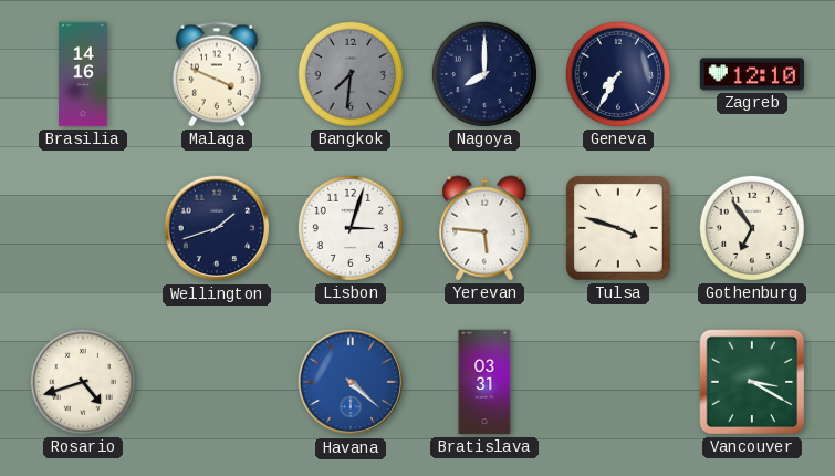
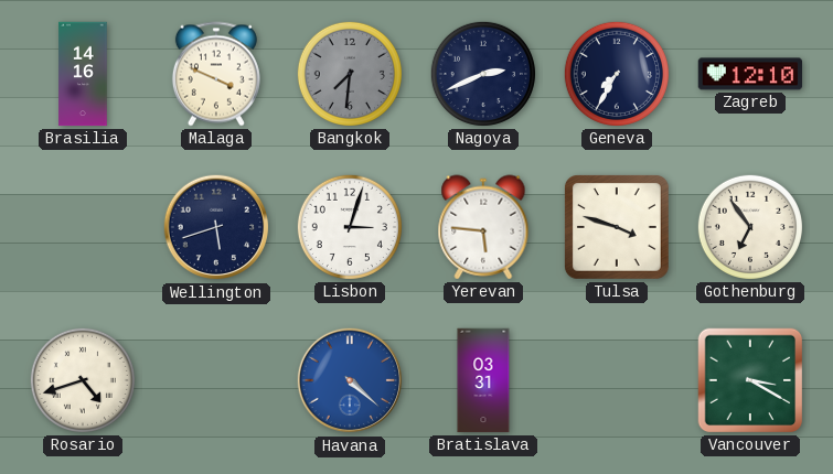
Nagoya: 8:00 -> 2:41
Wellington: 1:42 -> 5:42
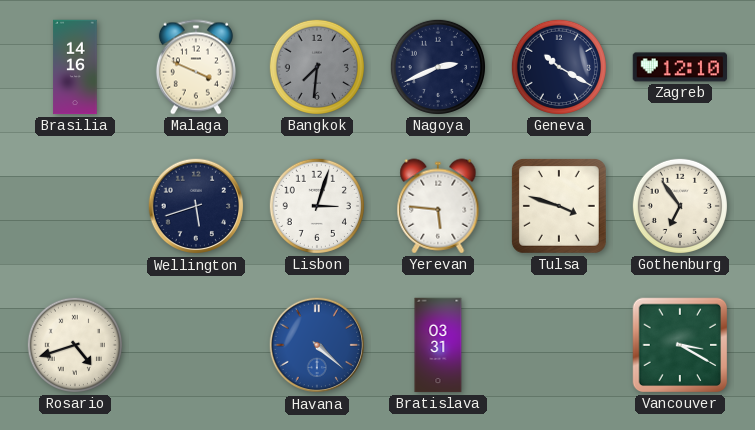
Geneva: 7:35 -> 10:20
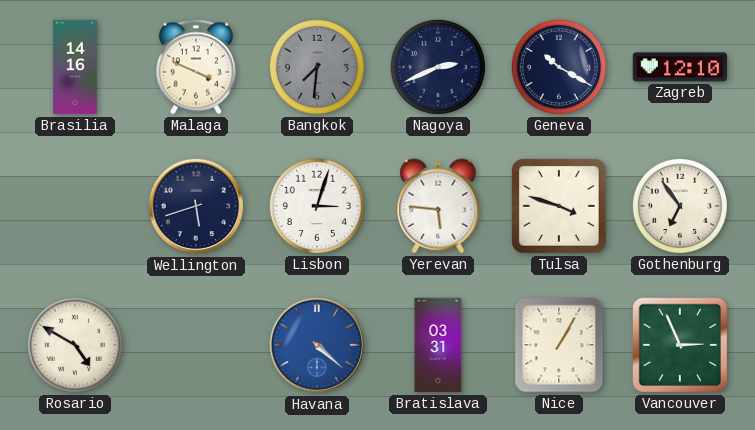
Rosario: 4:42 -> 4:50
Nice: none -> 1:05
Vancouver: 3:20 -> 2:56
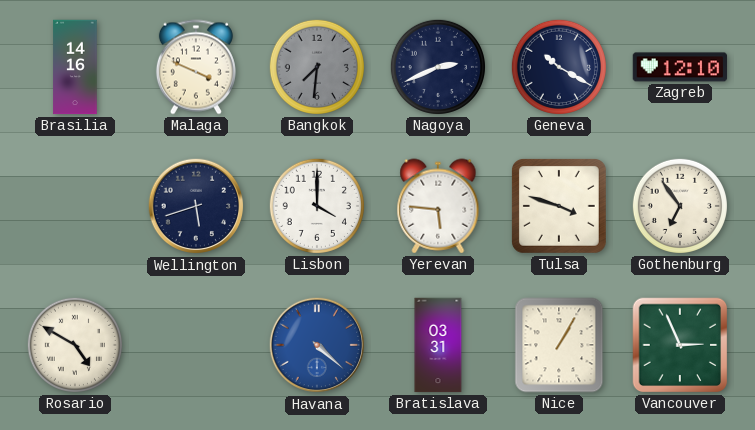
Lisbon: 3:03 -> 4:00
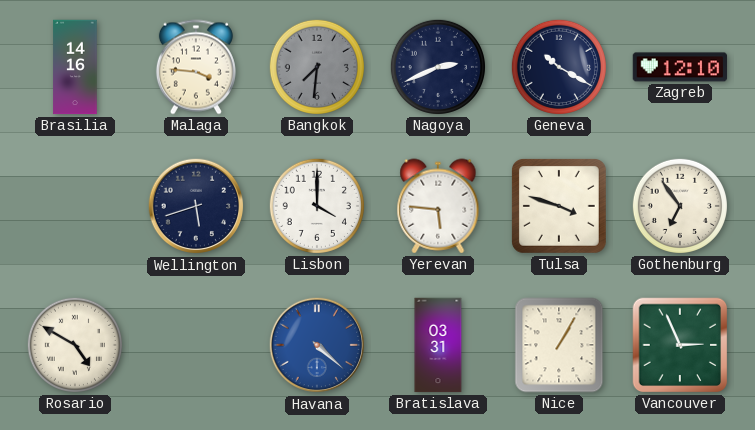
Malaga: 3:49 -> 3:46
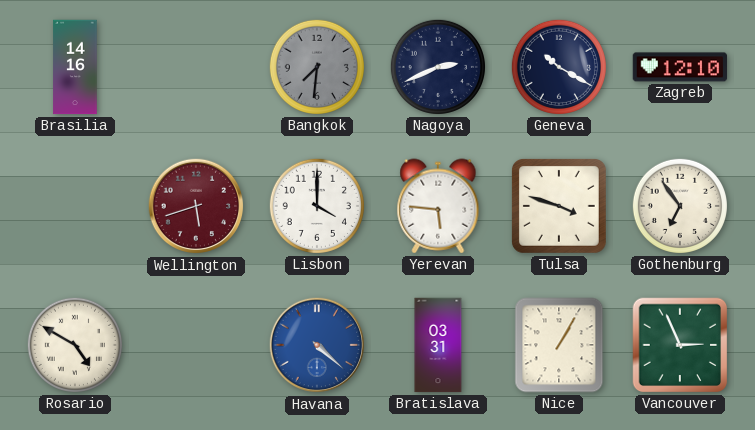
Malaga: 3:46 -> none
Wellington dial: navy -> burgundy
